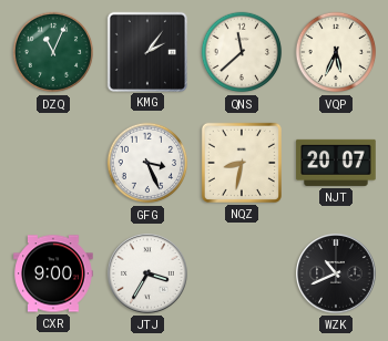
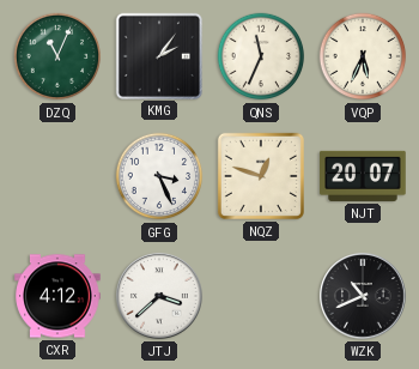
QNS: 11:38 -> 11:34
NQZ: 8:32 -> 12:48
CXR: 9:00 -> 4:12
JTJ: 3:35 -> 3:38
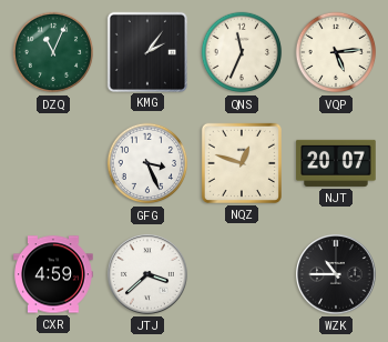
VQP: 5:34 -> 5:14
CXR: 4:12 -> 4:59
WZK: 10:41 -> 10:45
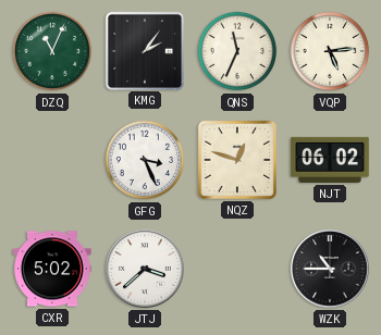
NJT: 20:07 -> 06:02
CXR: 4:59 -> 5:02
